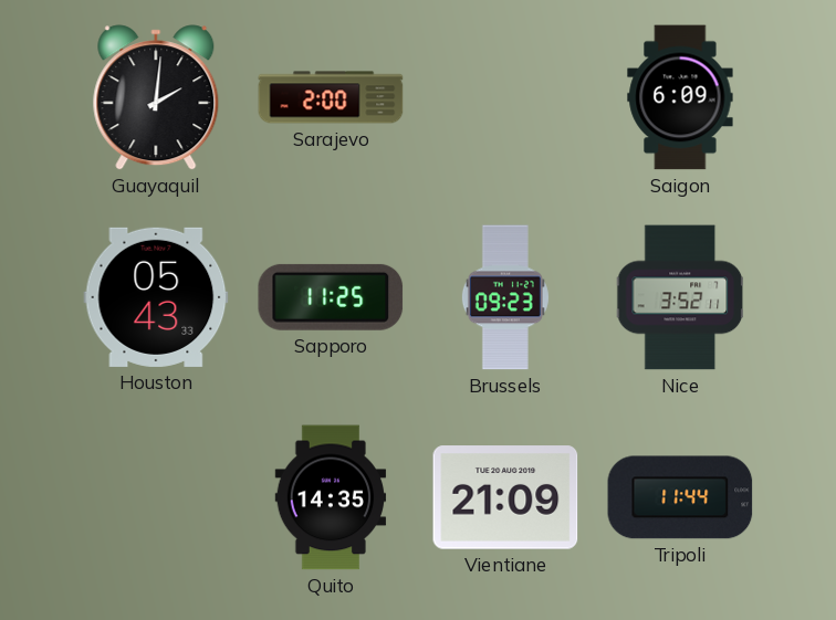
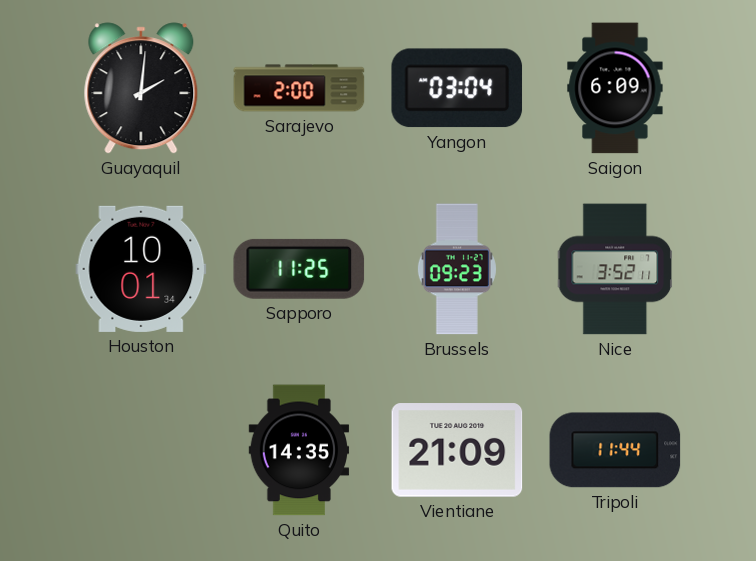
Yangon: none -> 03:04
Houston: 05:43 -> 10:01
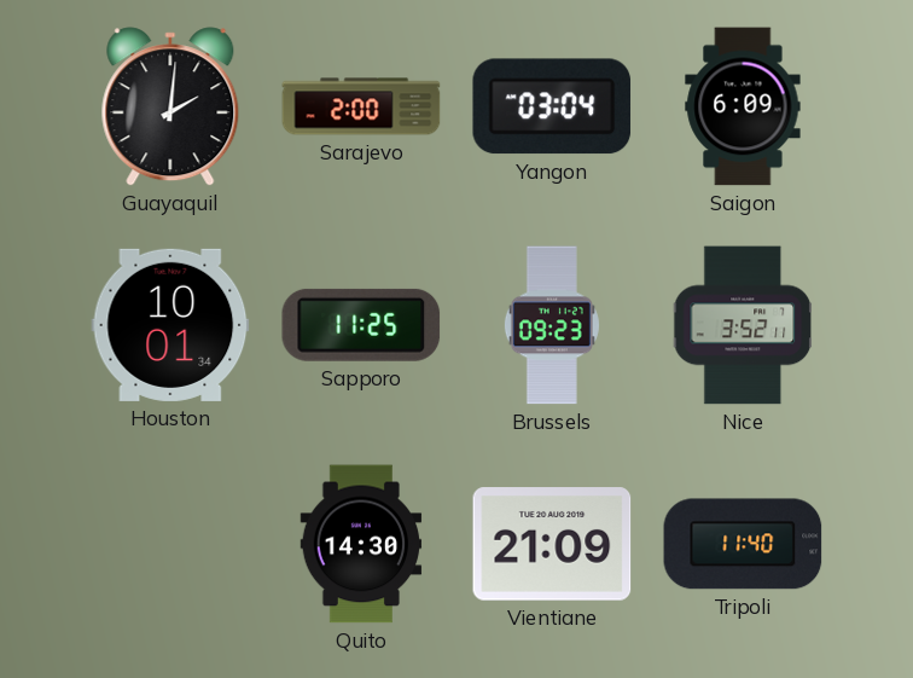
Quito: 14:35 -> 14:30
Tripoli: 11:44 -> 11:40
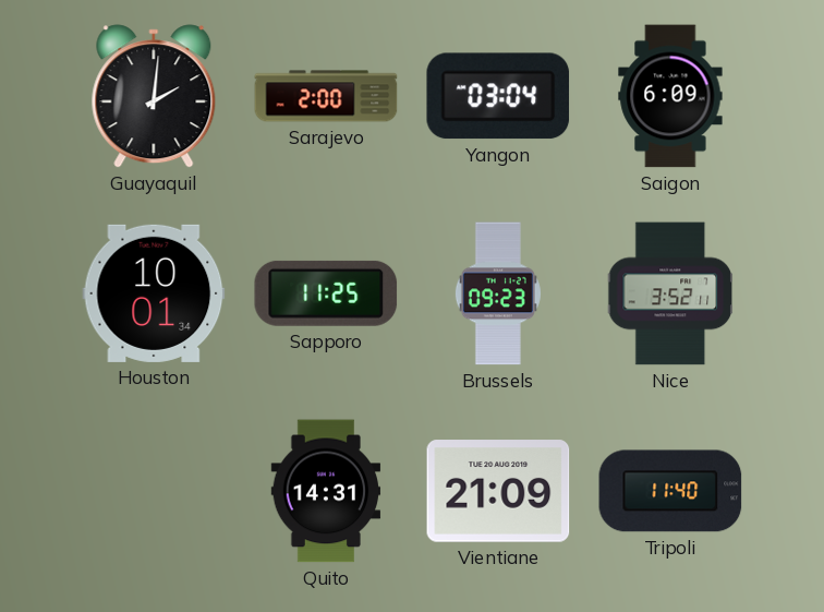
Quito: 14:30 -> 14:31
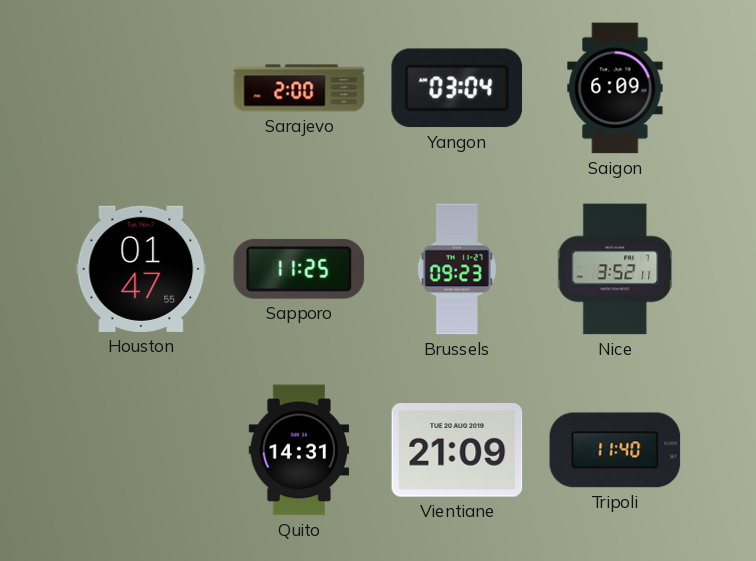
Guayaquil: 2:01 -> none
Houston: 10:01 -> 01:47
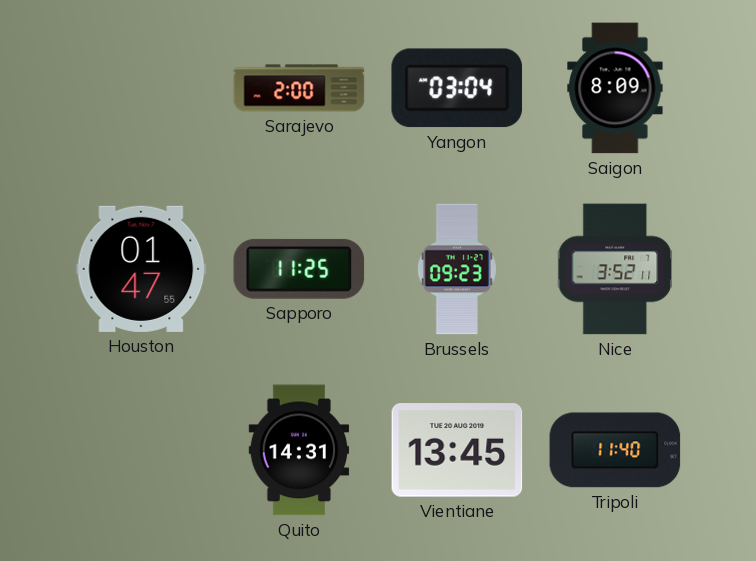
Saigon: 6:09 -> 8:09
Vientiane: 21:09 -> 13:45
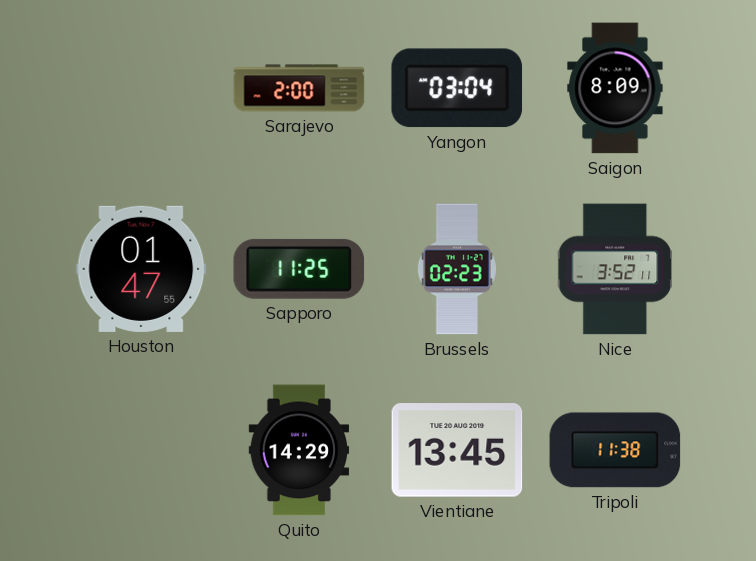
Brussels: 09:23 -> 02:23
Quito: 14:31 -> 14:29
Tripoli: 11:40 -> 11:38
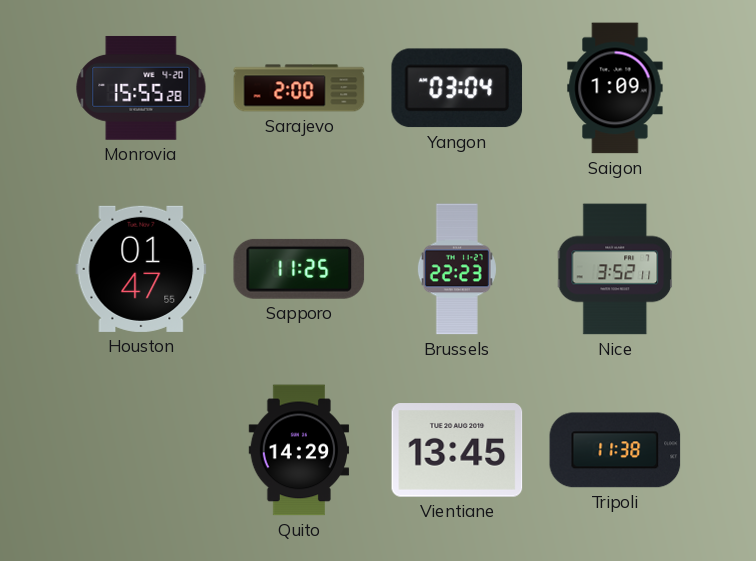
Monrovia: none -> 15:55
Saigon: 8:09 -> 1:09
Brussels: 02:23 -> 22:23
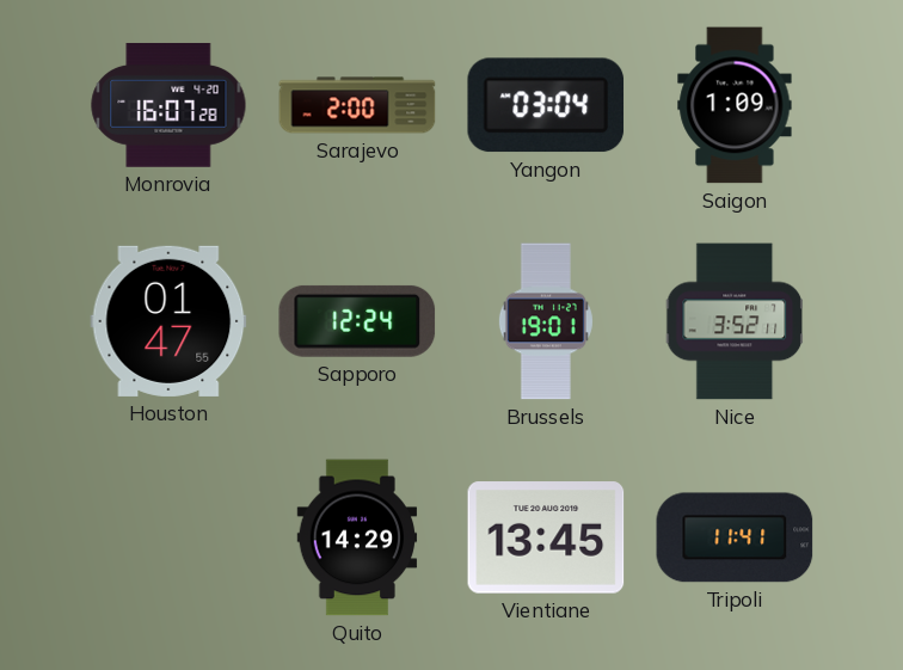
Monrovia: 15:55 -> 16:07
Sapporo: 11:25 -> 12:24
Brussels: 22:23 -> 19:01
Tripoli: 11:38 -> 11:41
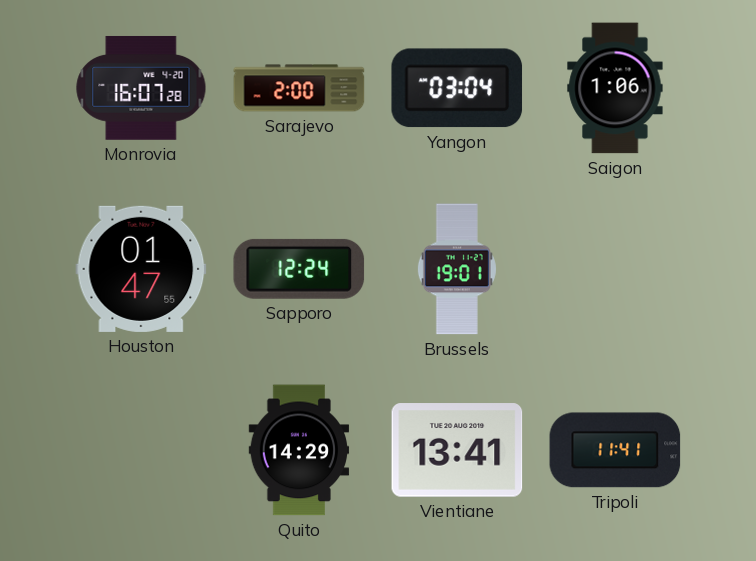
Saigon: 1:09 -> 1:06
Nice: 3:52 -> none
Vientiane: 13:45 -> 13:41
